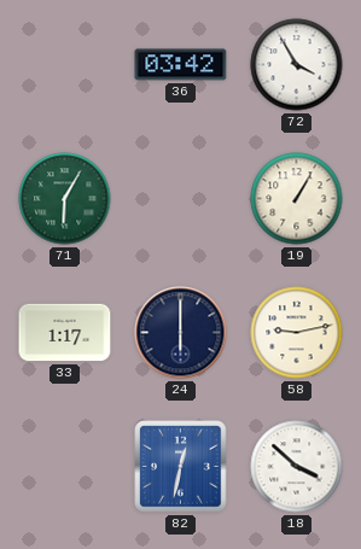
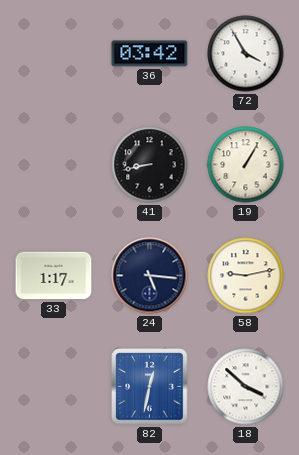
71: 6:05 -> none
41: none -> 8:43
24: 6:00 -> 5:16
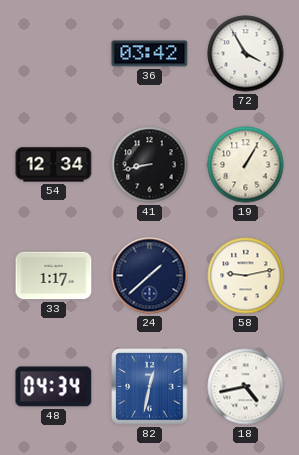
54: none -> 12:34
24: 5:16 -> 1:38
48: none -> 04:34
18: 3:52 -> 4:43
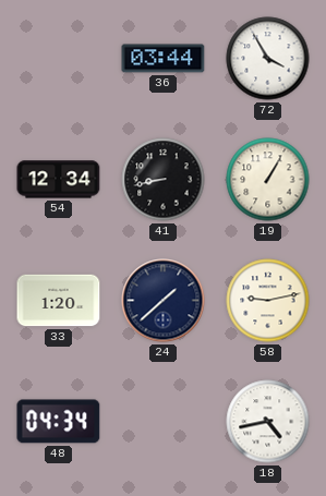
36: 03:42 -> 03:44
33: 1:17 -> 1:20
82: 12:32 -> none
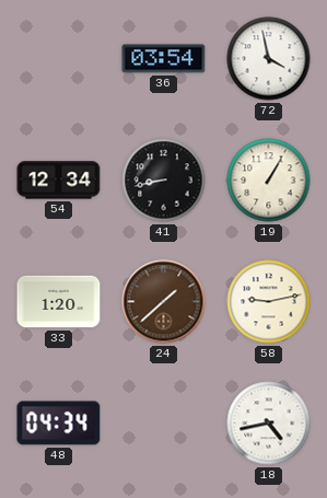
36: 03:44 -> 03:54
72: 3:55 -> 3:58
24 dial: navy -> brown
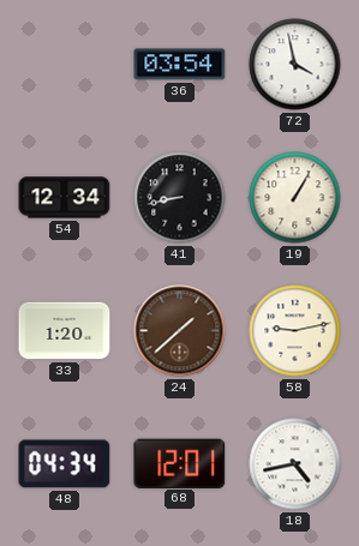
68: none -> 12:01
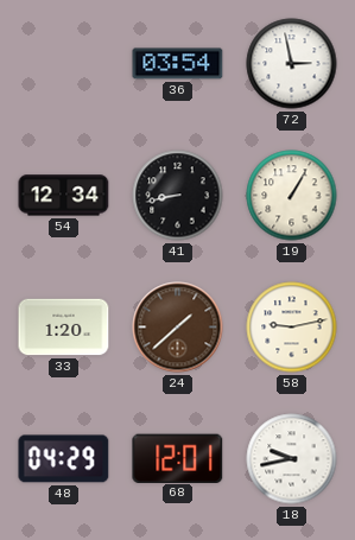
72: 3:58 -> 2:58
48: 04:34 -> 04:29
18: 4:43 -> 9:43
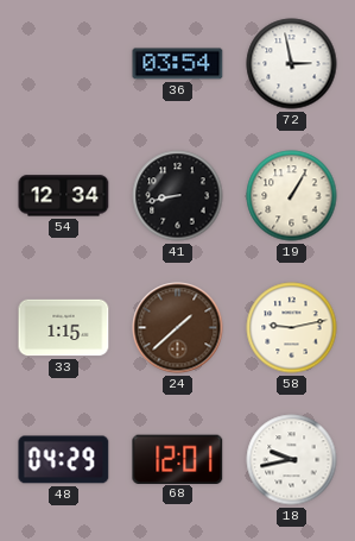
33: 1:20 -> 1:15
